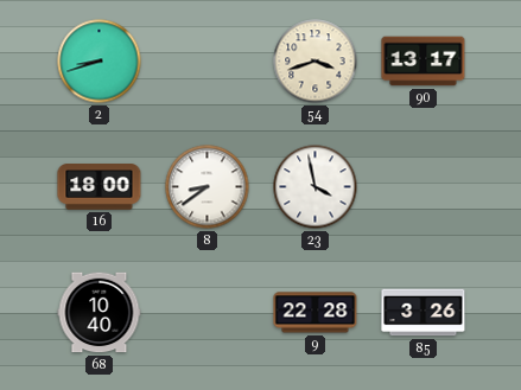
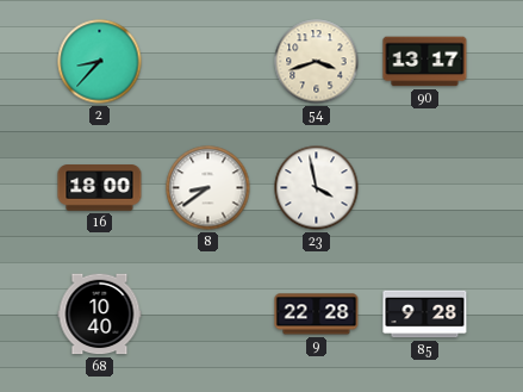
2: 8:42 -> 8:37
85: 3:26 -> 9:28
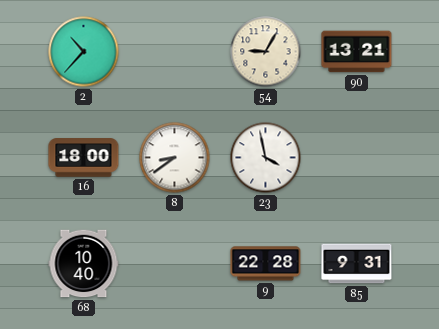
2: 8:37 -> 10:37
54: 3:42 -> 9:05
90: 13:17 -> 13:21
85: 9:28 -> 9:31
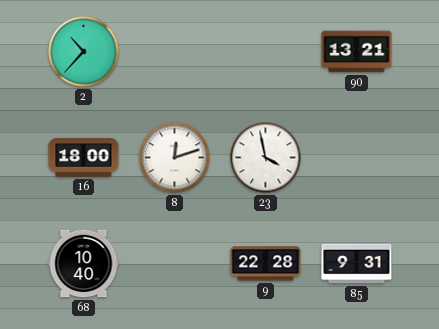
54: 9:05 -> none
8: 8:39 -> 12:12
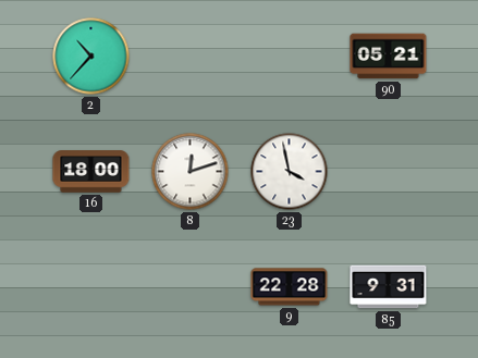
90: 13:21 -> 05:21
68: 10:40 -> none
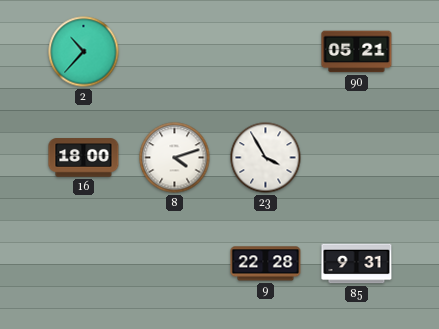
8: 12:12 -> 4:12
23: 3:58 -> 3:55
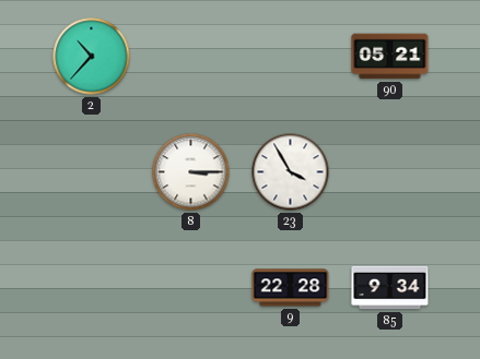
16: 18:00 -> none
8: 4:12 -> 3:15
85: 9:31 -> 9:34
